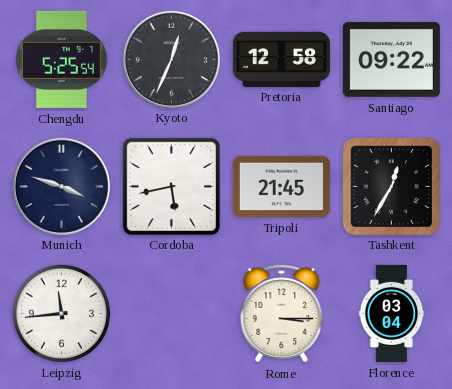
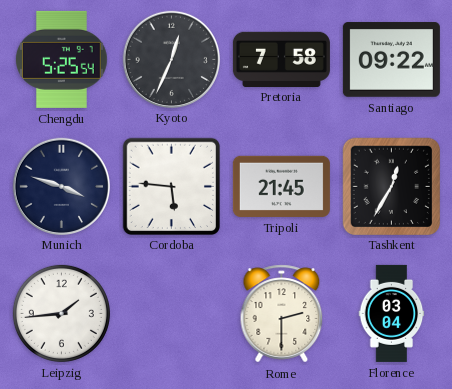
Pretoria: 12:58 -> 7:58
Cordoba: 5:43 -> 5:46
Leipzig: 11:44 -> 1:44
Rome: 3:15 -> 2:30
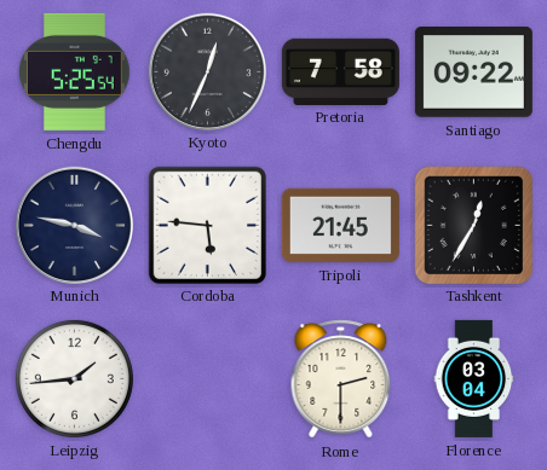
Munich: 3:48 -> 3:47
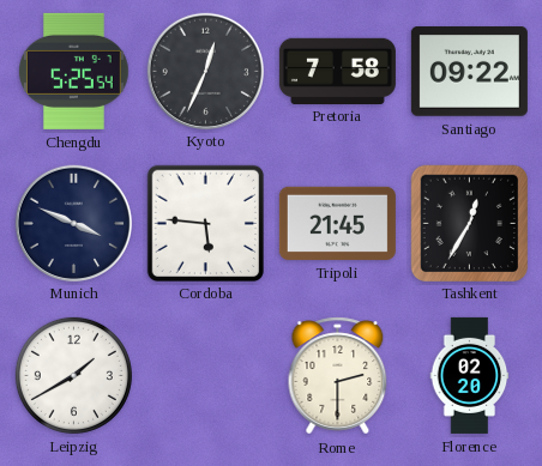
Munich: 3:47 -> 3:49
Leipzig: 1:44 -> 1:40
Florence: 03:04 -> 02:20
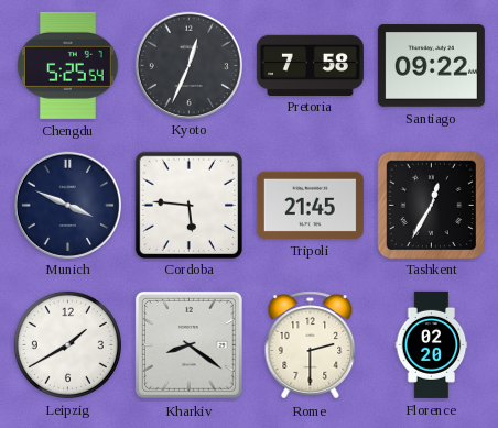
Kharkiv: none -> 8:21
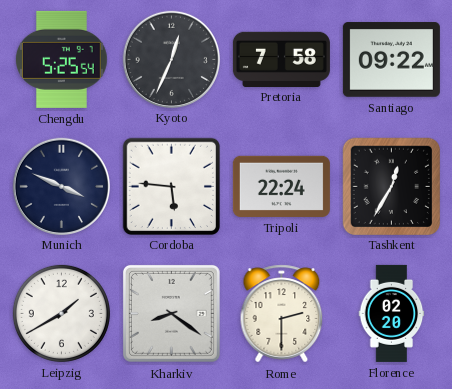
Tripoli: 21:45 -> 22:24
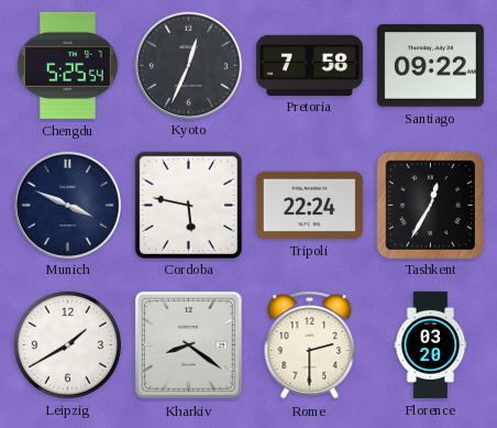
Cordoba: 5:46 -> 5:47
Florence: 02:20 -> 03:20
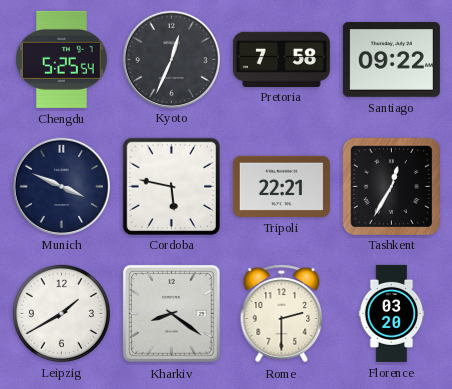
Tripoli: 22:24 -> 22:21
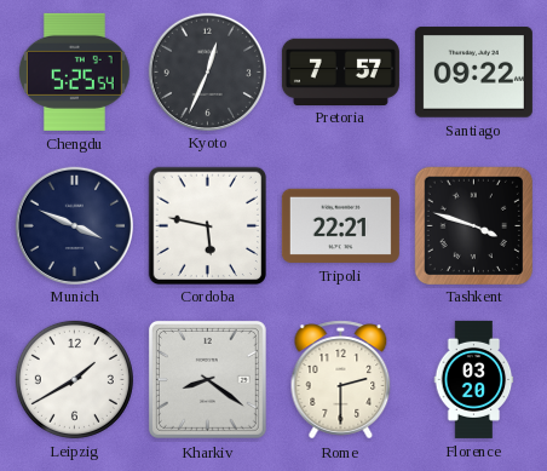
Pretoria: 7:58 -> 7:57
Tashkent: 12:35 -> 3:48
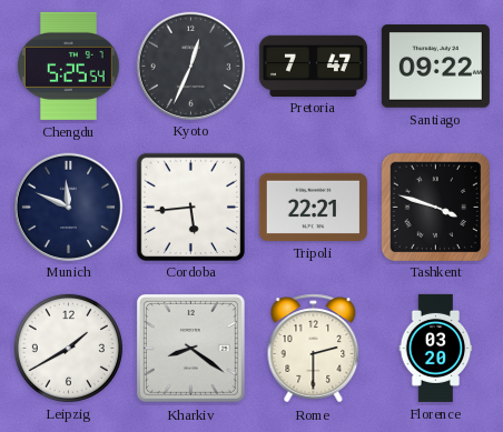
Pretoria: 7:57 -> 7:47
Munich: 3:49 -> 11:49
Cordoba: 5:47 -> 5:44
